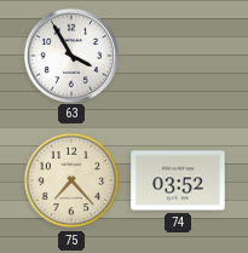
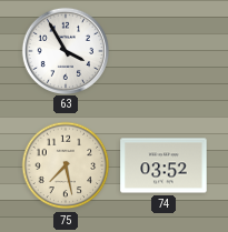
75: 7:23 -> 7:28
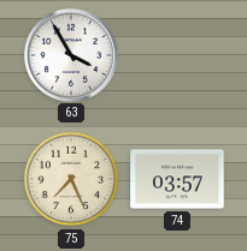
75: 7:28 -> 7:26
74: 03:52 -> 03:57
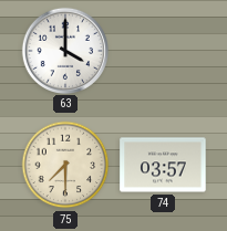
63: 3:55 -> 4:00
75: 7:26 -> 7:30
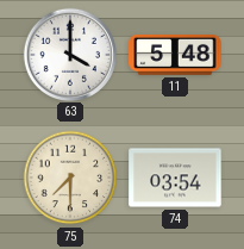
11: none -> 5:48
74: 03:57 -> 03:54
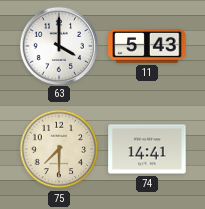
11: 5:48 -> 5:43
74: 03:54 -> 14:41
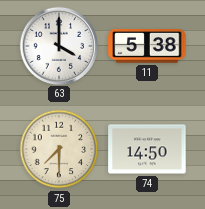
11: 5:43 -> 5:38
74: 14:41 -> 14:50
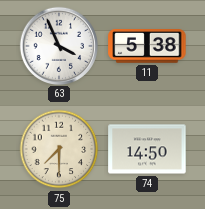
63: 4:00 -> 3:56
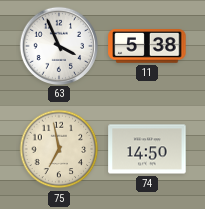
75: 7:30 -> 6:58
